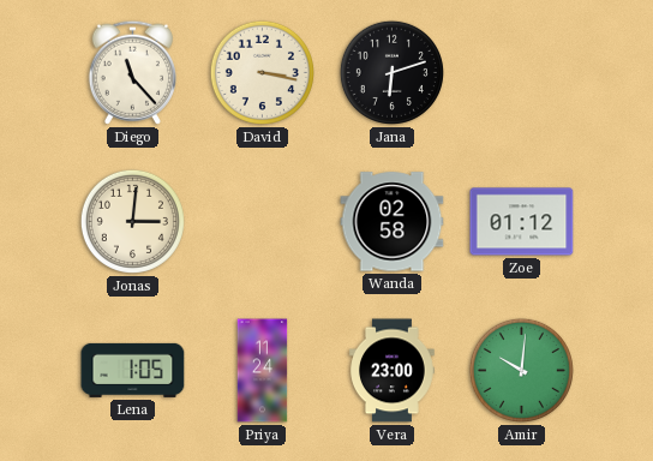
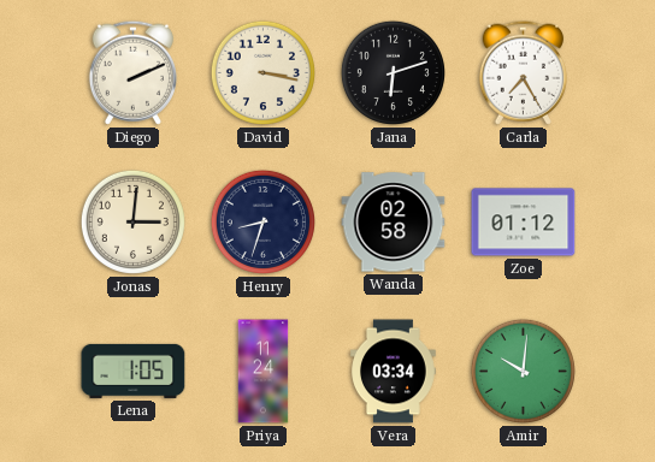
Diego: 11:23 -> 2:11
Carla: none -> 7:25
Henry: none -> 8:33
Vera: 23:00 -> 03:34
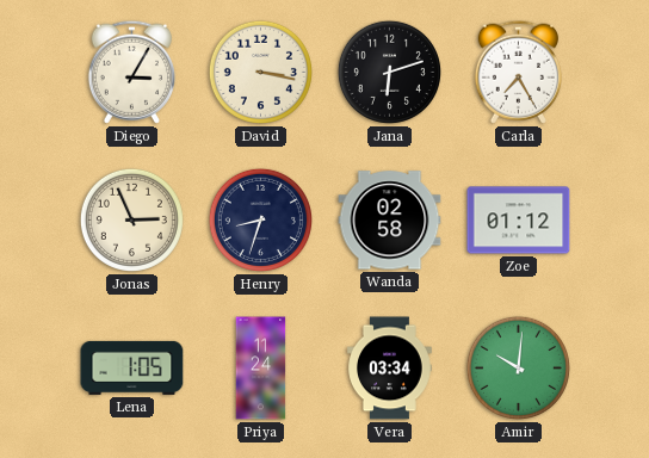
Diego: 2:11 -> 3:05
Jonas: 3:01 -> 2:56
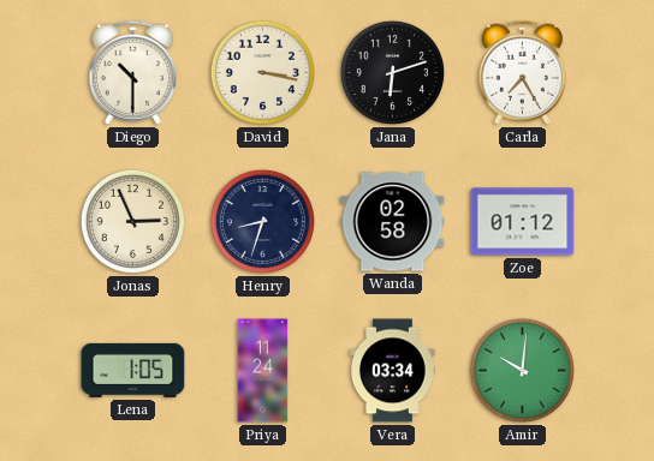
Diego: 3:05 -> 10:30
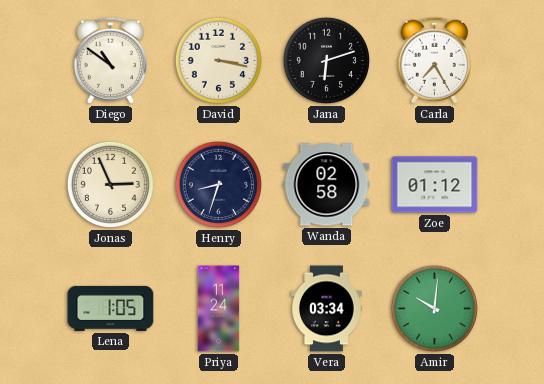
Diego: 10:30 -> 10:51
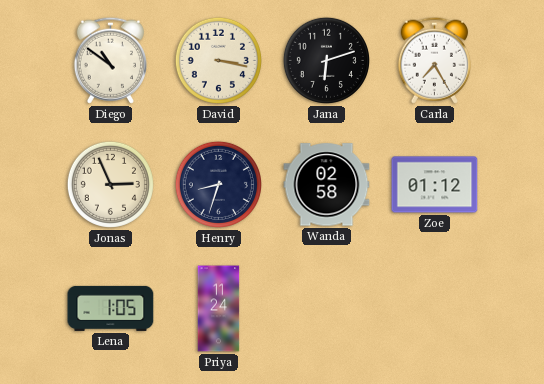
Vera: 03:34 -> none
Amir: 10:01 -> none
